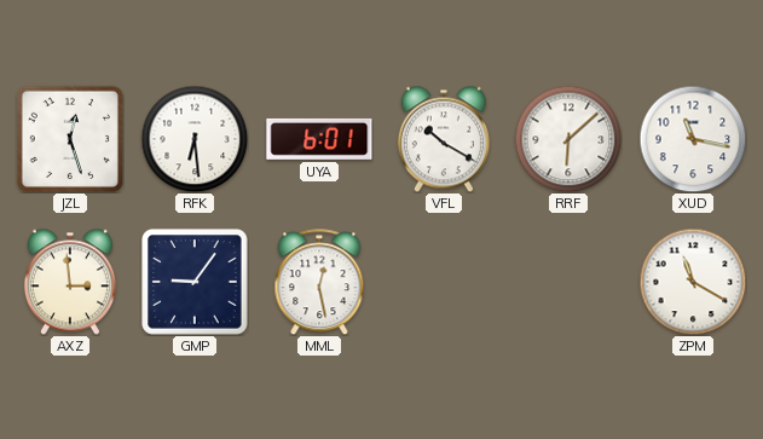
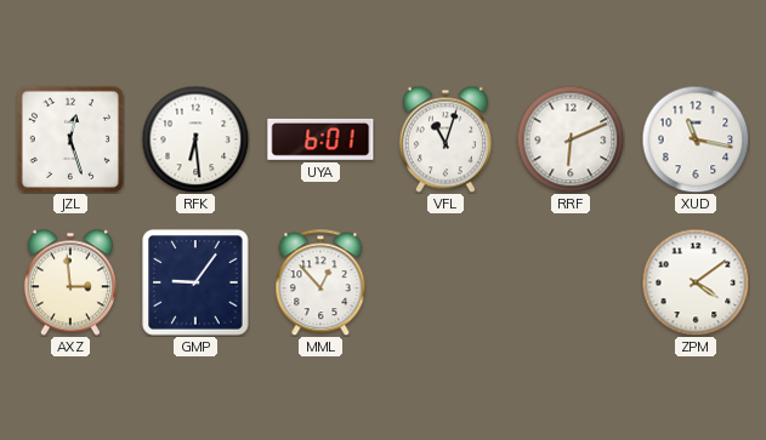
VFL: 10:20 -> 11:03
RRF: 6:08 -> 6:11
MML: 12:28 -> 12:53
ZPM: 11:20 -> 4:09
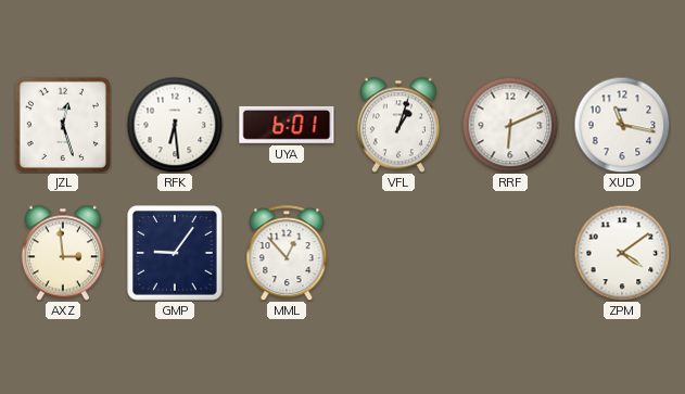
VFL: 11:03 -> 1:03
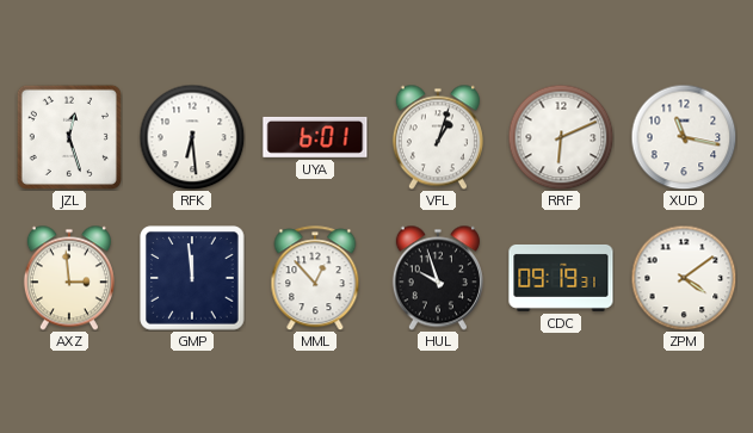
GMP: 9:06 -> 11:59
HUL: none -> 9:57
CDC: none -> 09:19
